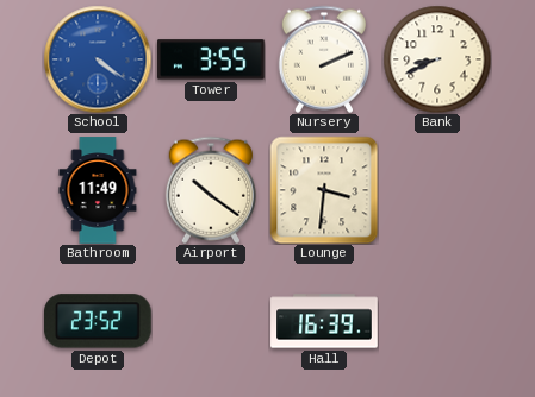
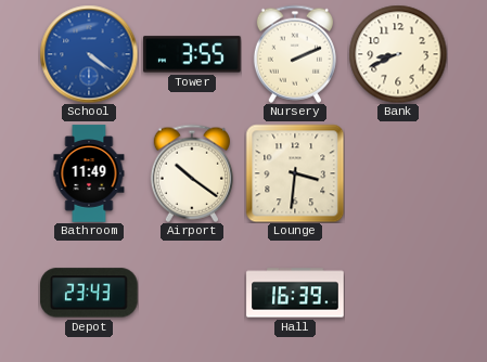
Depot: 23:52 -> 23:43
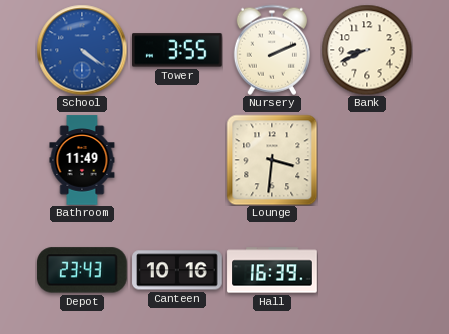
Airport: 10:21 -> none
Canteen: none -> 10:16
